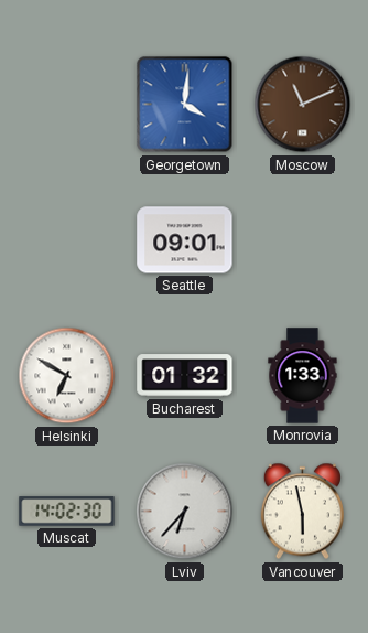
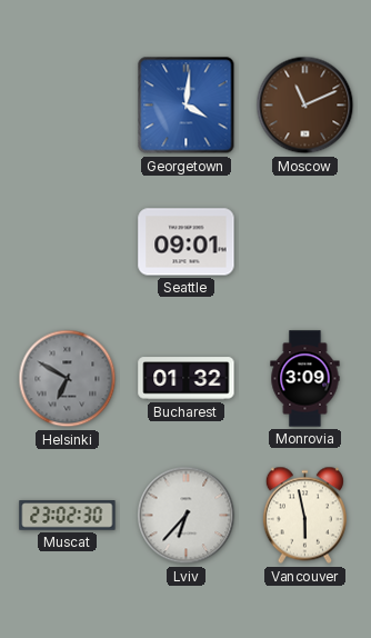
Helsinki dial: white -> grey
Monrovia: 1:33 -> 3:09
Muscat: 14:02 -> 23:02
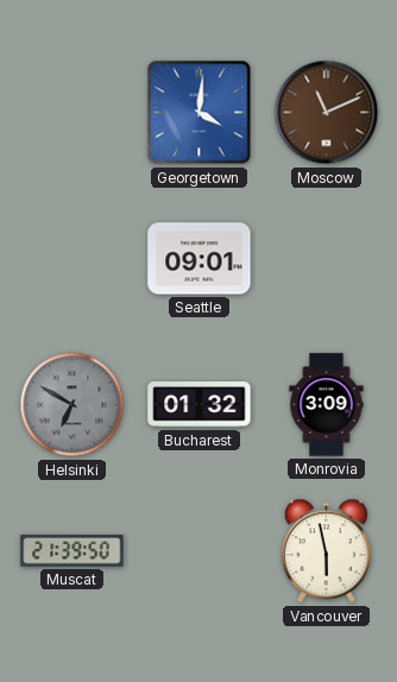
Muscat: 23:02 -> 21:39
Lviv: 6:37 -> none
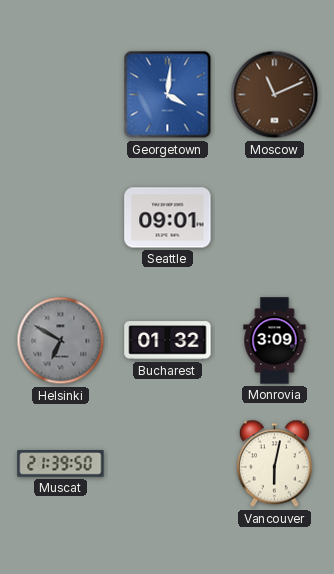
Vancouver: 5:58 -> 6:02
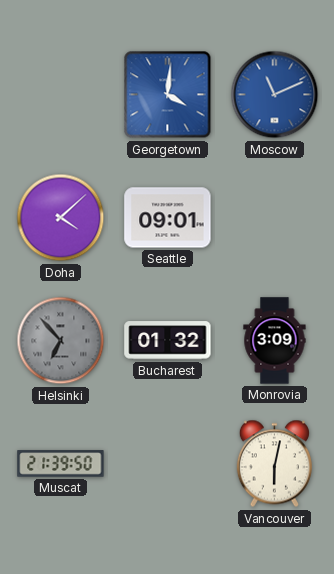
Moscow dial: brown -> blue
Doha: none -> 4:08
Helsinki: 6:50 -> 6:53
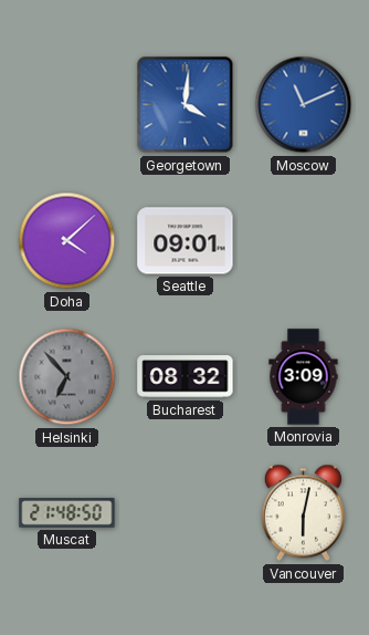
Bucharest: 01:32 -> 08:32
Muscat: 21:39 -> 21:48
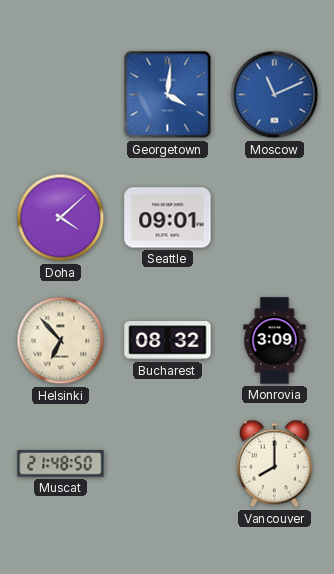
Helsinki dial: grey -> cream
Vancouver: 6:02 -> 8:00
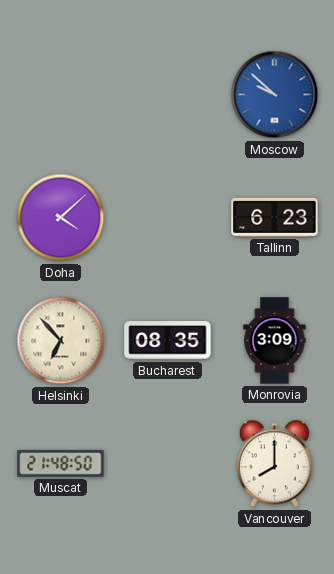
Georgetown: 4:01 -> none
Moscow: 11:11 -> 9:52
Seattle: 09:01 -> none
Tallinn: none -> 6:23
Bucharest: 08:32 -> 08:35
